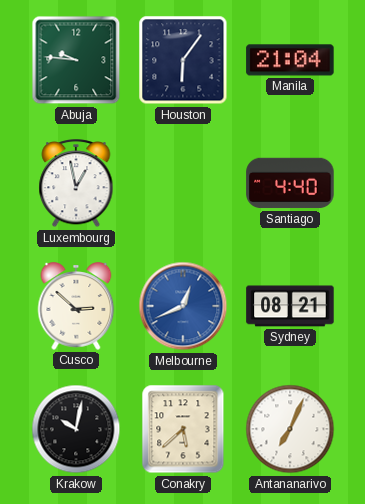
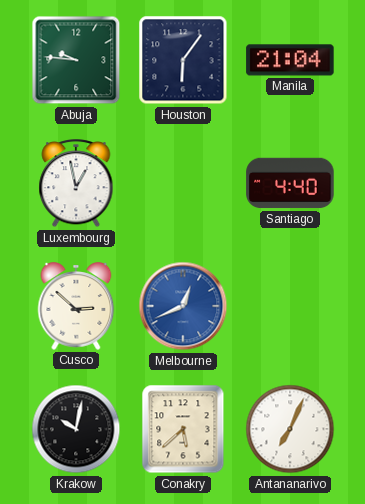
Sydney: 08:21 -> none
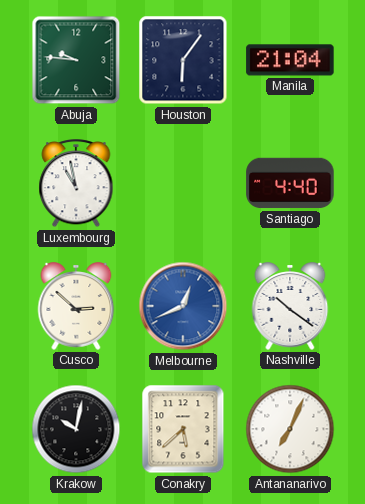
Luxembourg: 12:58 -> 10:58
Nashville: none -> 10:21
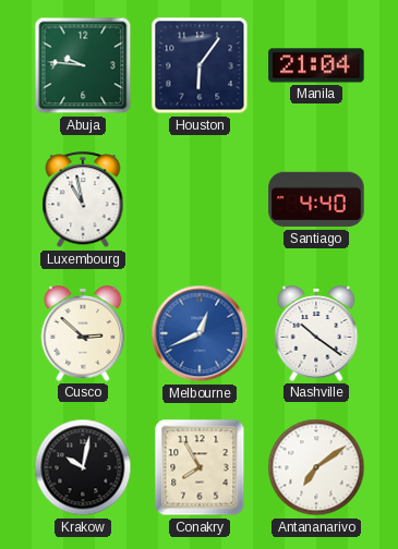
Conakry: 5:38 -> 7:55
Antananarivo: 7:04 -> 7:09
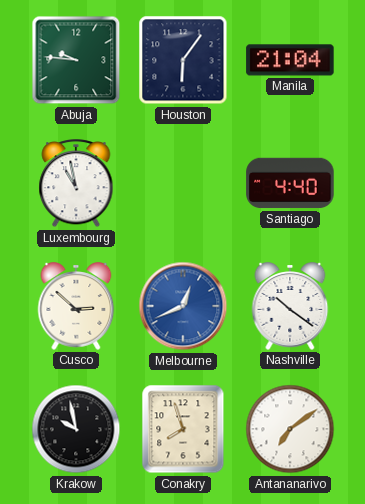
Krakow: 10:02 -> 9:58
Conakry: 7:55 -> 7:57
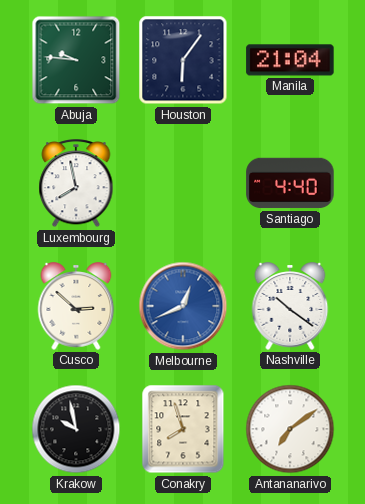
Luxembourg: 10:58 -> 7:58
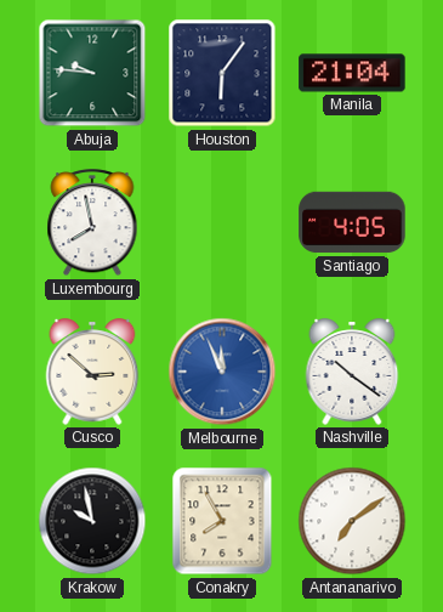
Santiago: 4:40 -> 4:05
Melbourne: 12:41 -> 11:56
Conakry: 7:57 -> 7:55
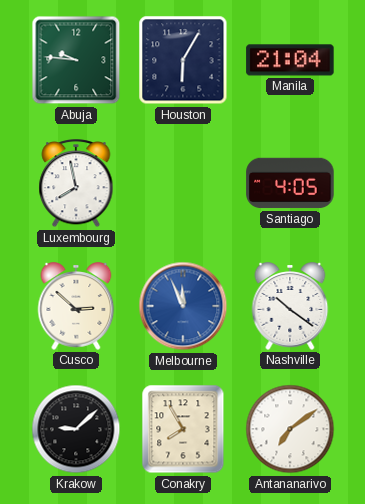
Houston: 6:06 -> 6:05
Krakow: 9:58 -> 9:08
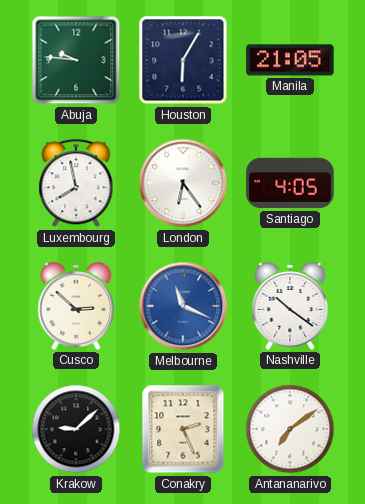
Manila: 21:04 -> 21:05
London: none -> 6:24
Melbourne: 11:56 -> 11:19
Conakry: 7:55 -> 2:26
